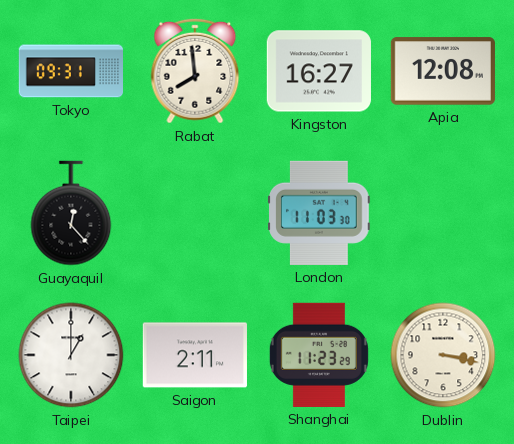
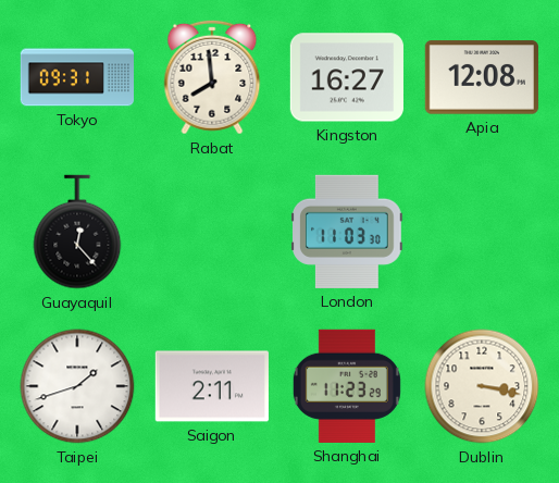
Taipei: 1:00 -> 1:42
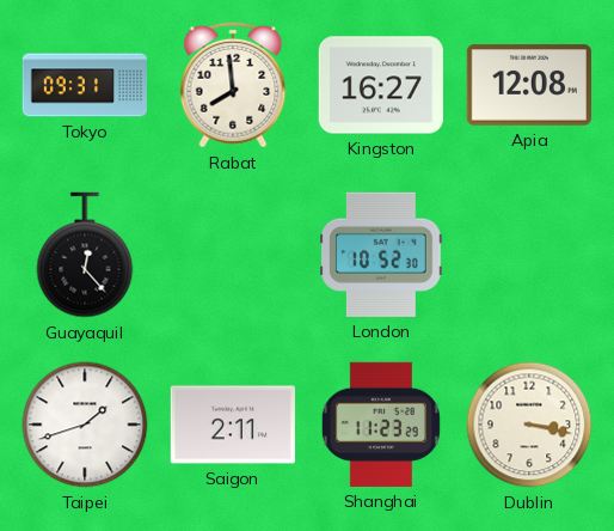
London: 11:03 -> 10:52
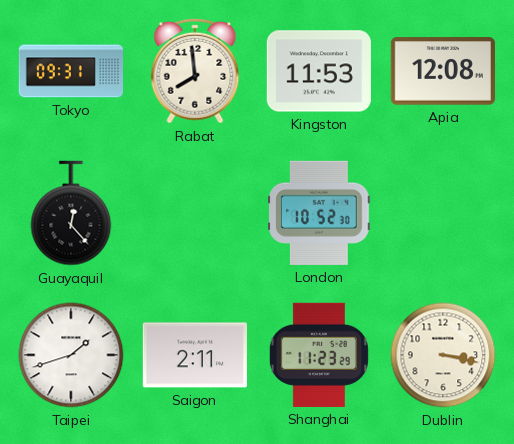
Kingston: 16:27 -> 11:53
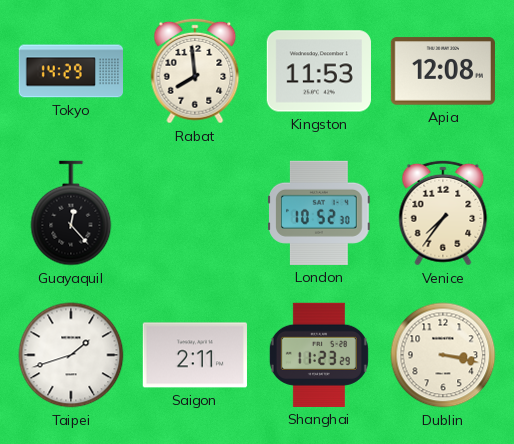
Tokyo: 09:31 -> 14:29
Venice: none -> 7:36
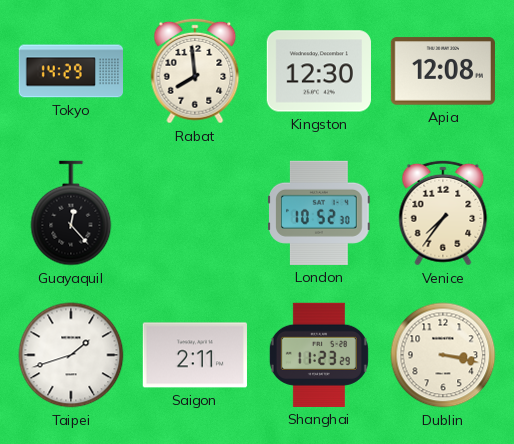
Kingston: 11:53 -> 12:30
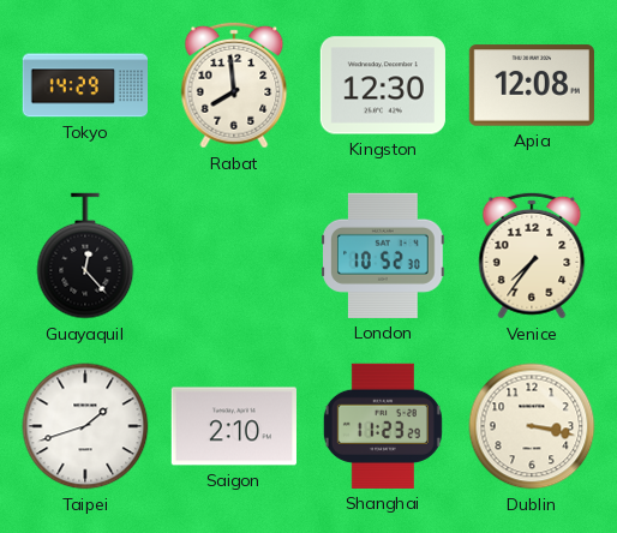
Saigon: 2:11 -> 2:10
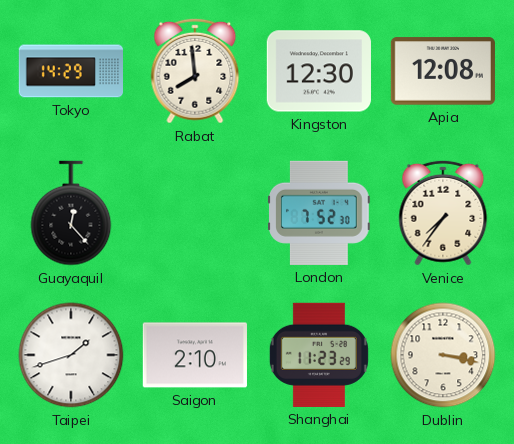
London: 10:52 -> 7:52
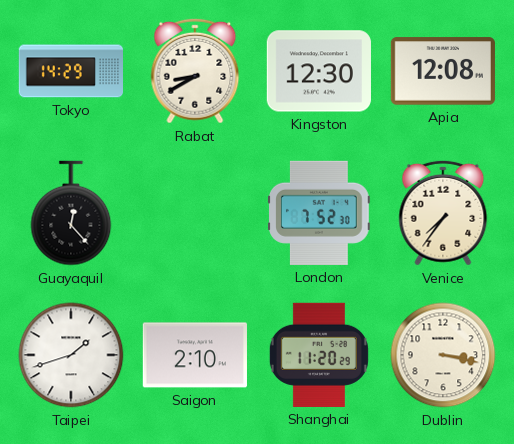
Rabat: 7:59 -> 8:40
Shanghai: 11:23 -> 11:20
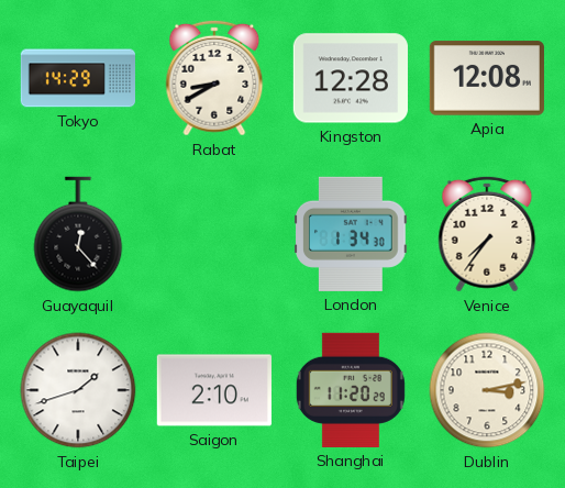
Kingston: 12:30 -> 12:28
London: 7:52 -> 1:34
Dublin: 3:17 -> 3:13
